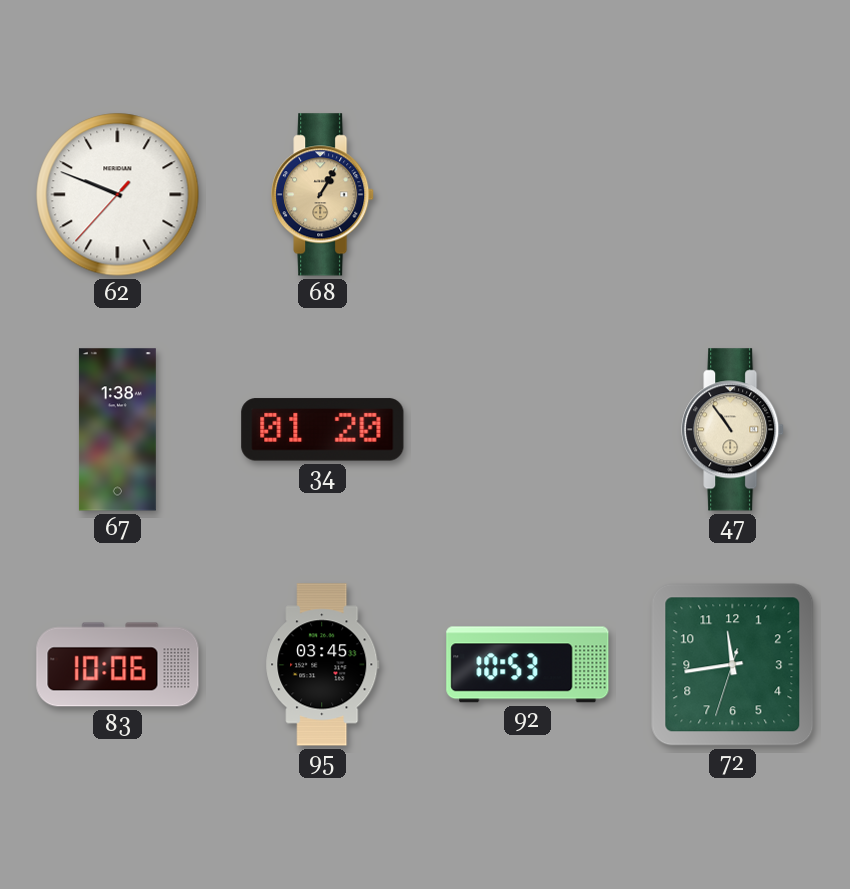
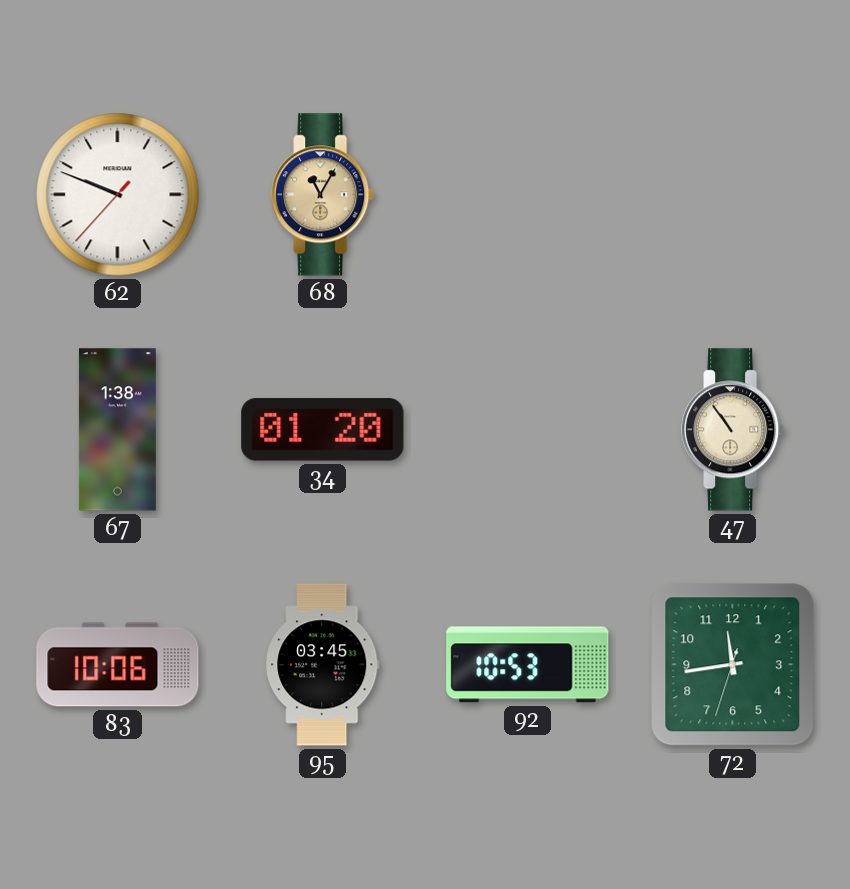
68: 1:05 -> 11:05
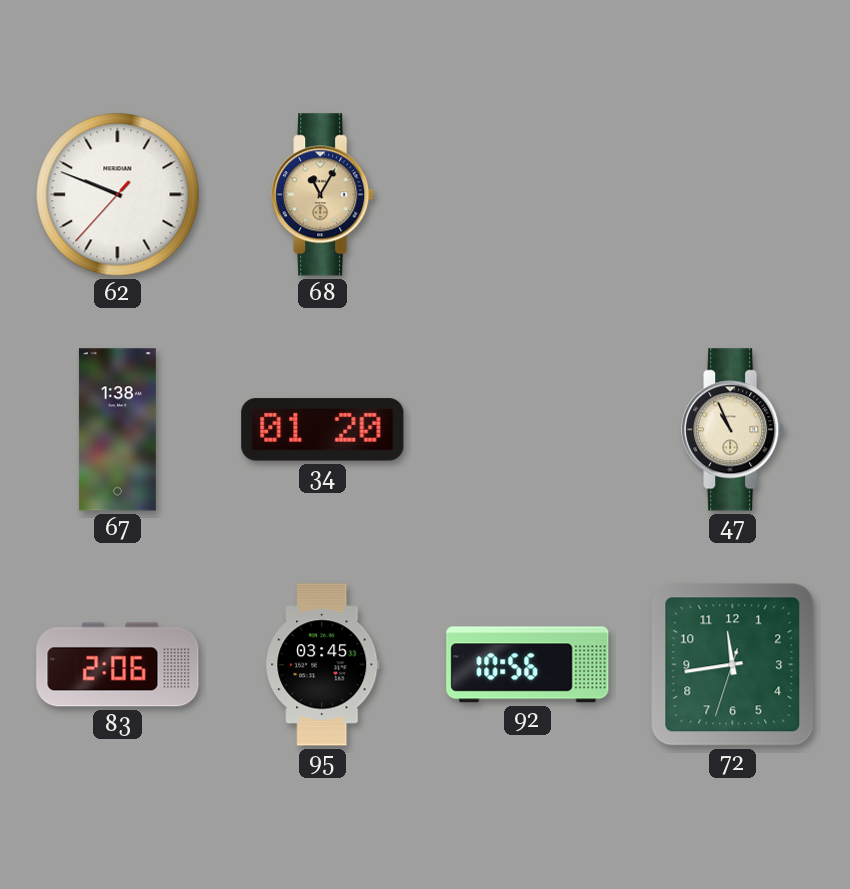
47: 10:54 -> 10:56
83: 10:06 -> 2:06
92: 10:53 -> 10:56
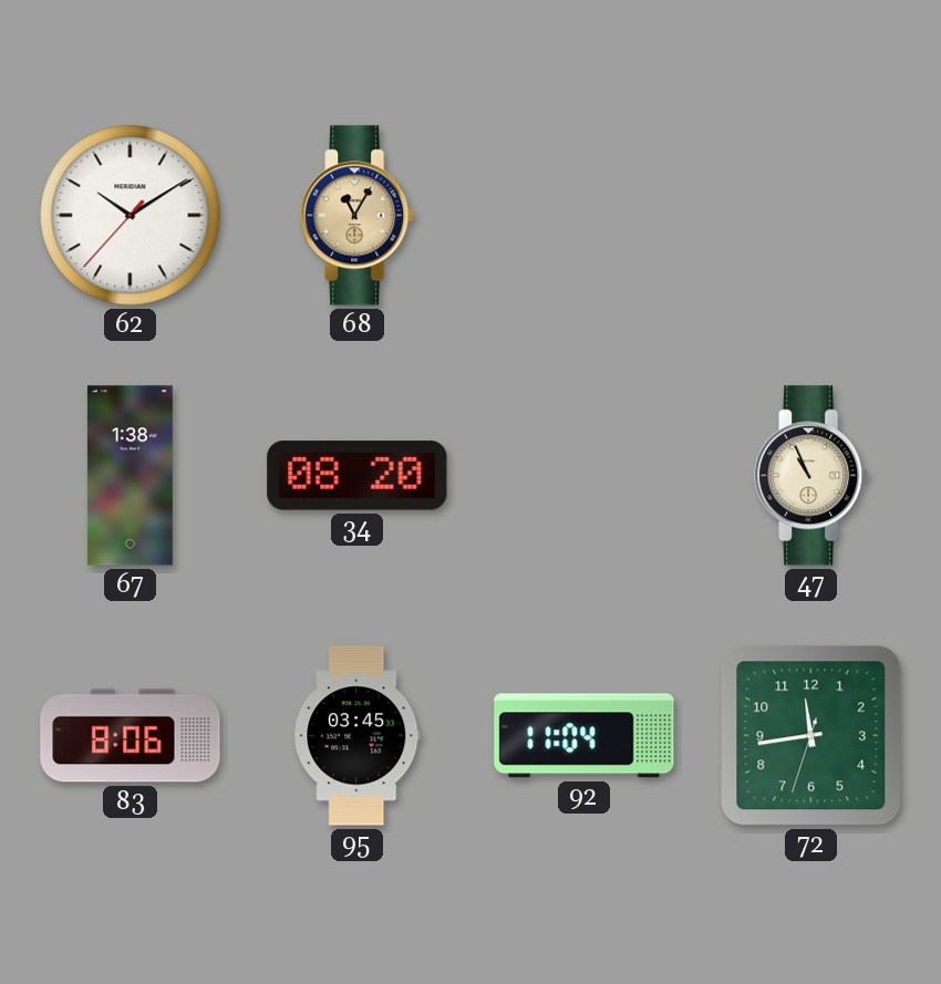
62: 9:48 -> 10:09
34: 01:20 -> 08:20
83: 2:06 -> 8:06
92: 10:56 -> 11:04
